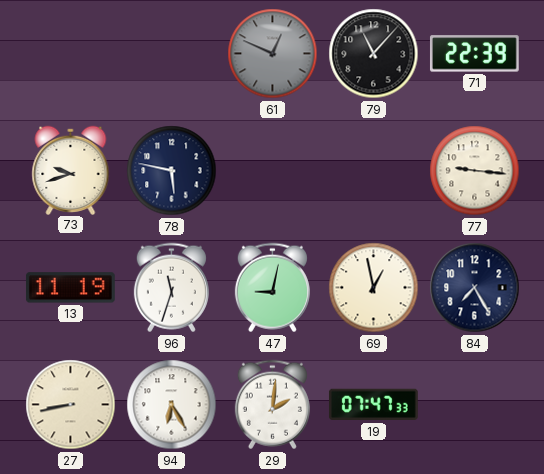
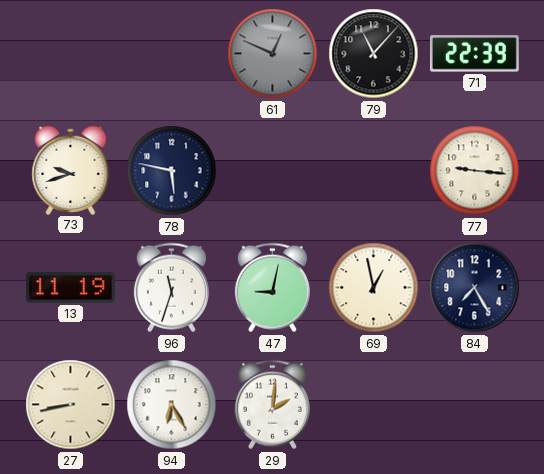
19: 07:47 -> none
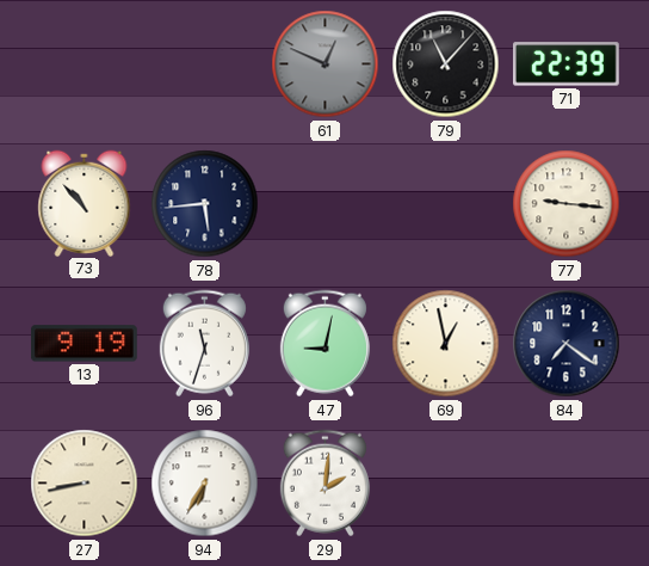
73: 9:42 -> 10:53
78: 5:47 -> 5:44
13: 11:19 -> 9:19
84: 7:25 -> 7:21
94: 6:25 -> 6:35
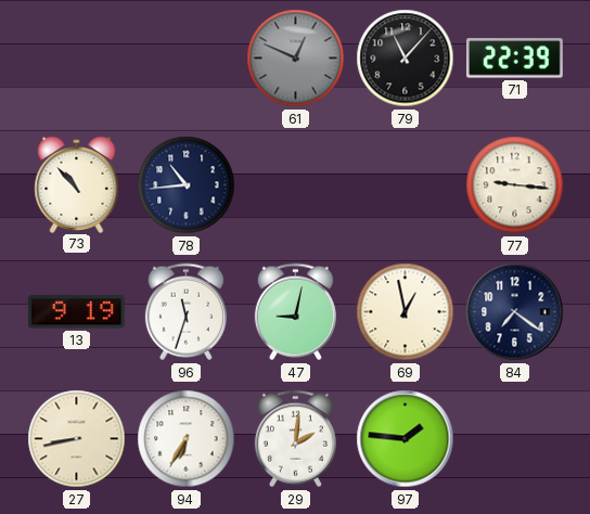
78: 5:44 -> 10:44
97: none -> 1:46
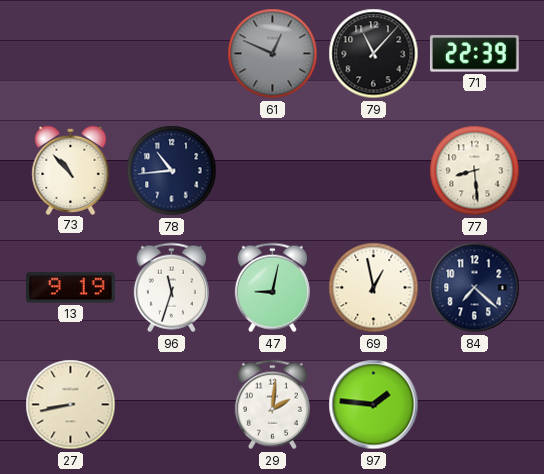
77: 9:16 -> 8:29
84: 7:21 -> 7:22
94: 6:35 -> none
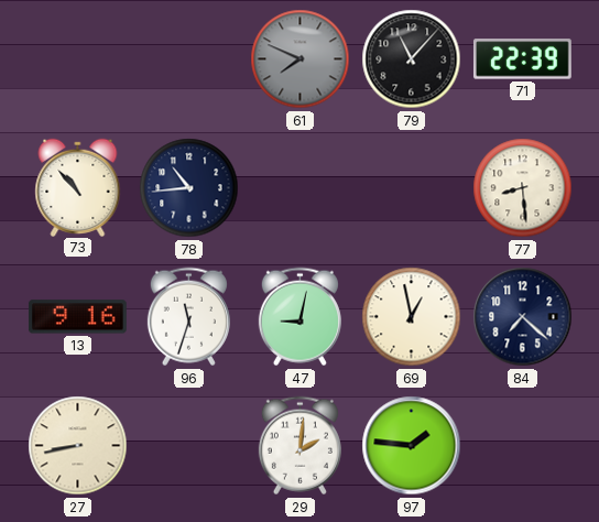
61: 12:49 -> 7:49
13: 9:19 -> 9:16
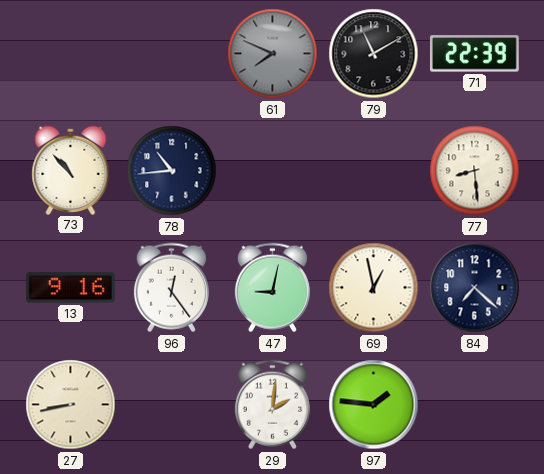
79: 11:07 -> 11:10
96: 11:33 -> 12:24
